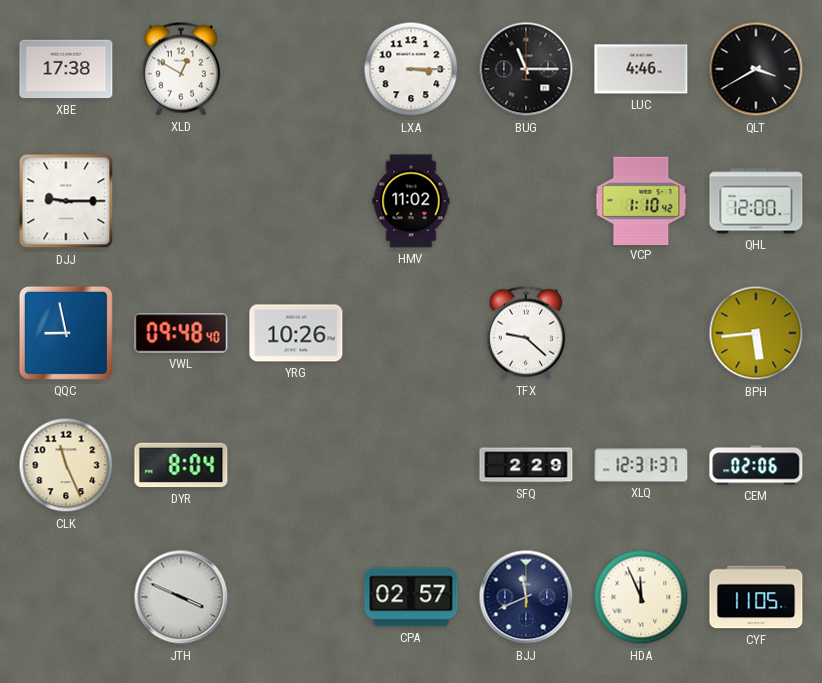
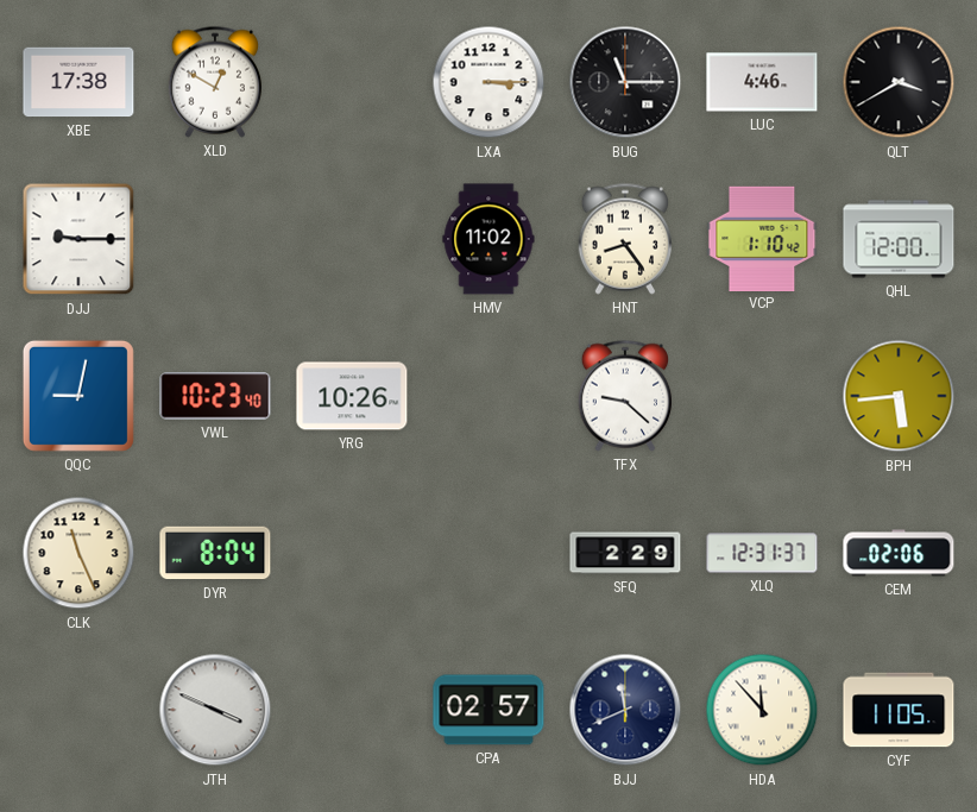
HNT: none -> 8:24
QQC: 8:58 -> 9:02
VWL: 09:48 -> 10:23
HDA: 11:56 -> 11:53
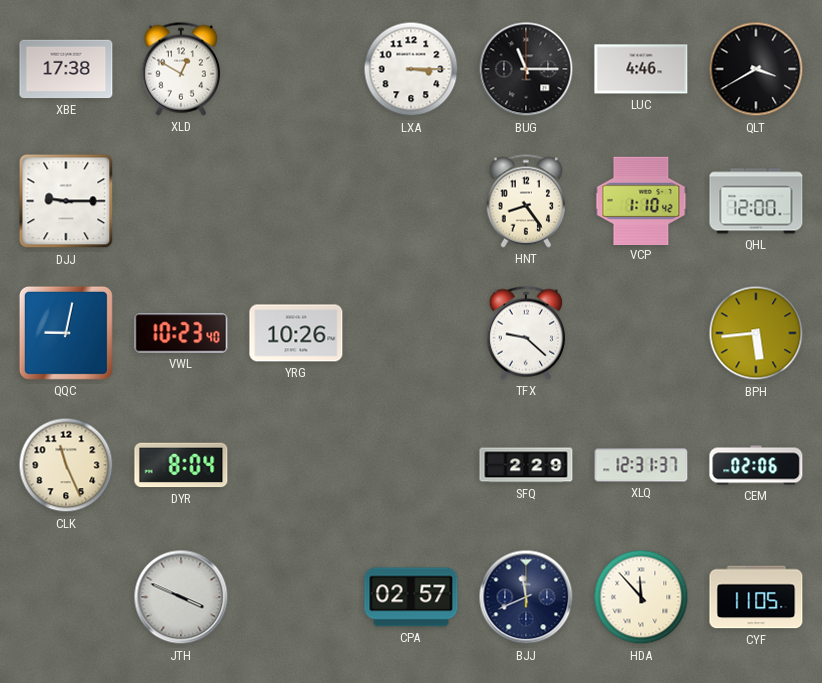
HMV: 11:02 -> none
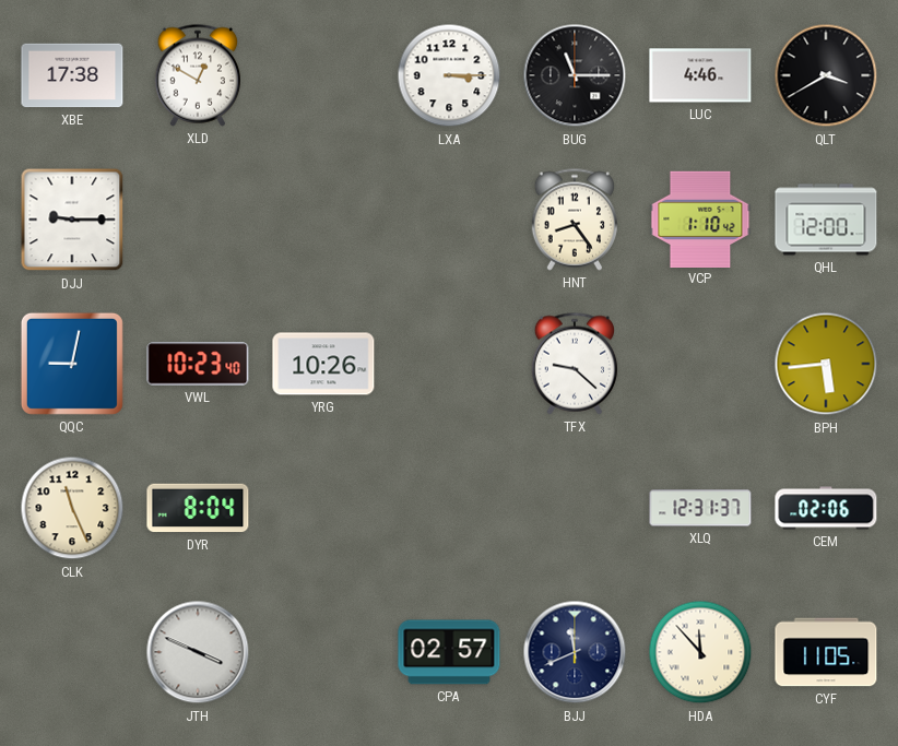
SFQ: 2:29 -> none
